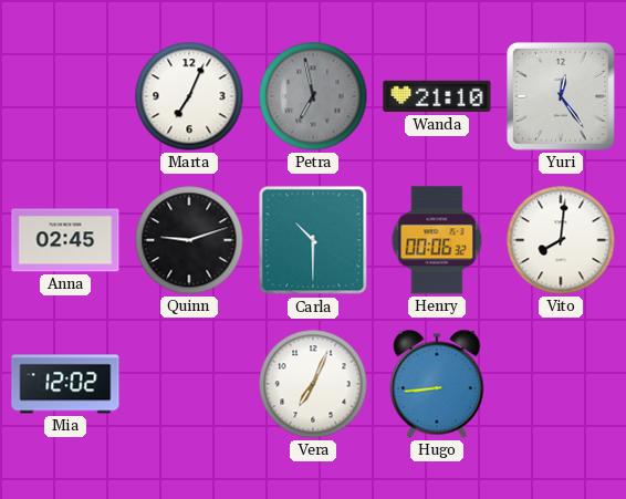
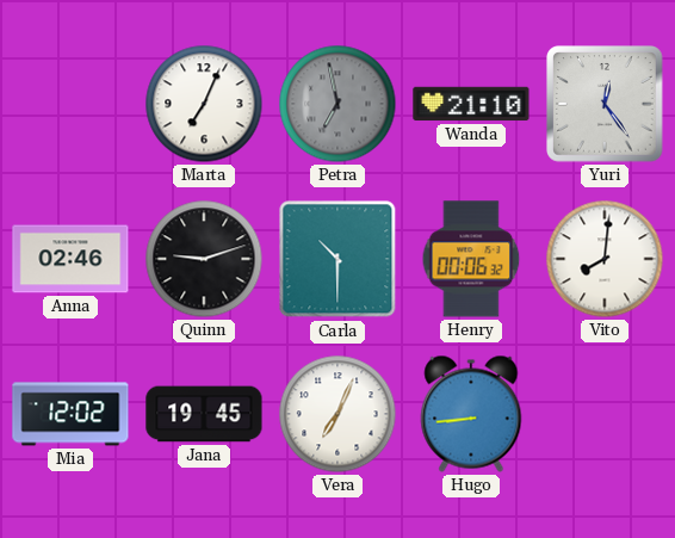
Anna: 02:45 -> 02:46
Jana: none -> 19:45
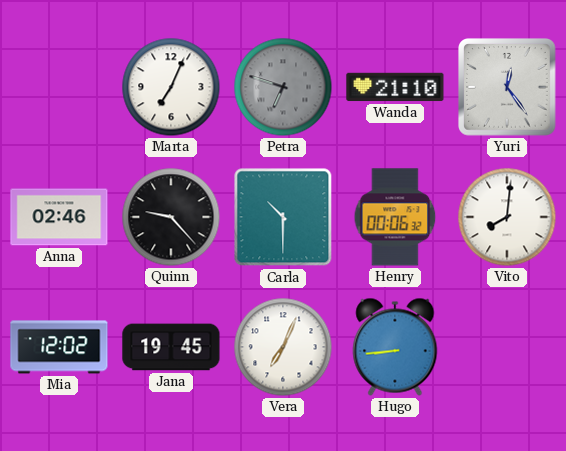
Petra: 6:58 -> 6:48
Quinn: 9:12 -> 9:23
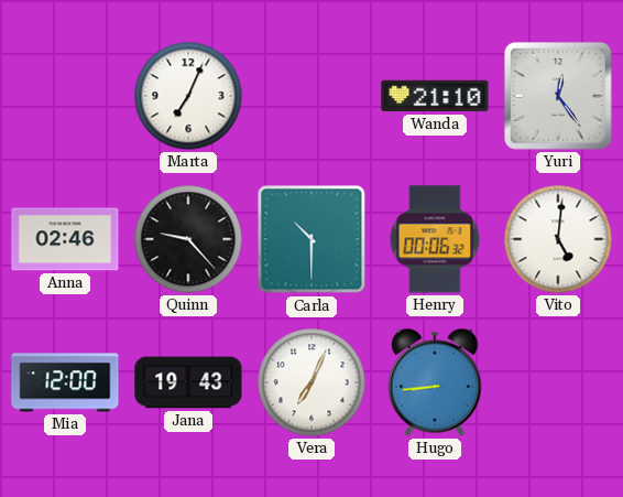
Petra: 6:48 -> none
Vito: 8:01 -> 5:01
Mia: 12:02 -> 12:00
Jana: 19:45 -> 19:43
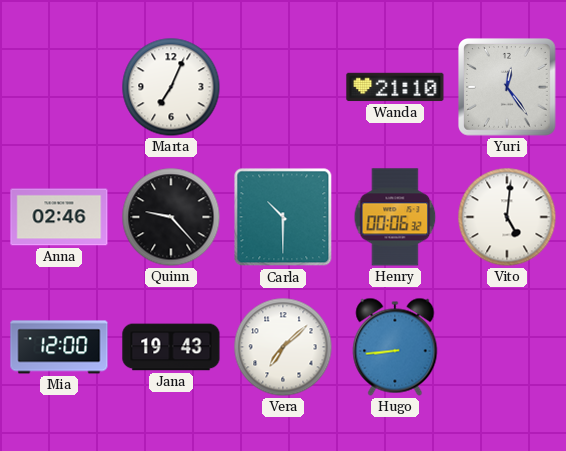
Vera: 7:04 -> 7:08
